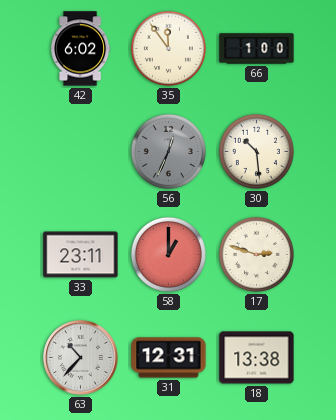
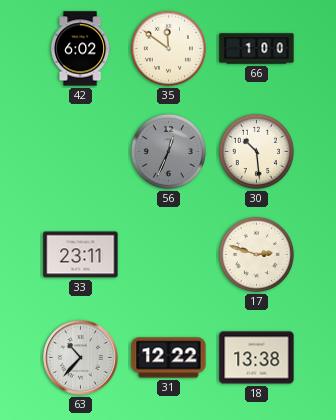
35: 11:54 -> 11:51
58: 1:00 -> none
31: 12:31 -> 12:22
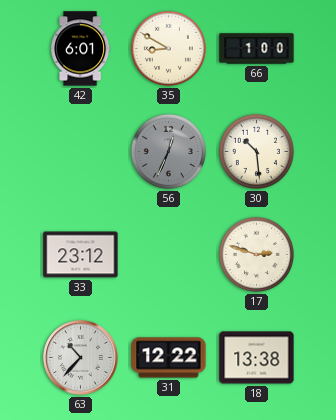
42: 6:02 -> 6:01
35: 11:51 -> 8:50
33: 23:11 -> 23:12
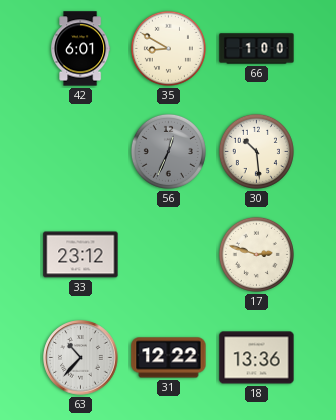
18: 13:38 -> 13:36
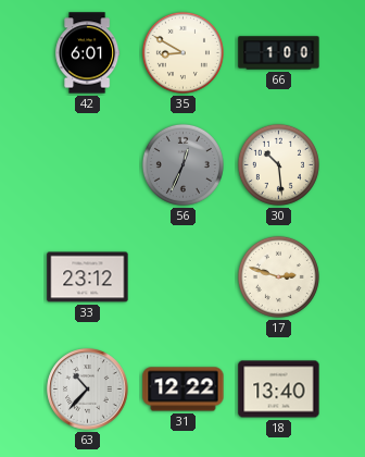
18: 13:36 -> 13:40
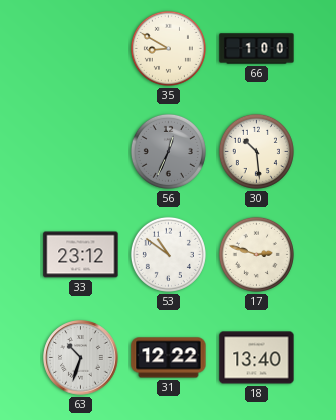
42: 6:01 -> none
53: none -> 10:51
63: 10:37 -> 10:33
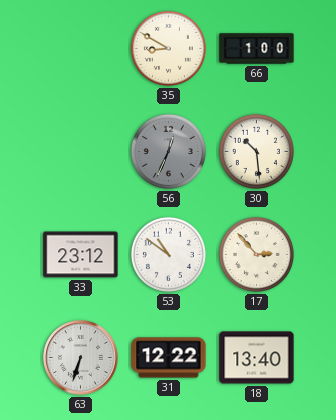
17: 2:48 -> 2:53
63: 10:33 -> 6:33
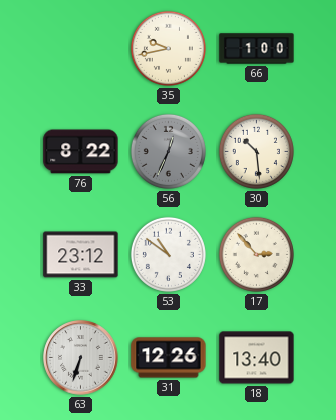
35: 8:50 -> 9:43
76: none -> 8:22
31: 12:22 -> 12:26
